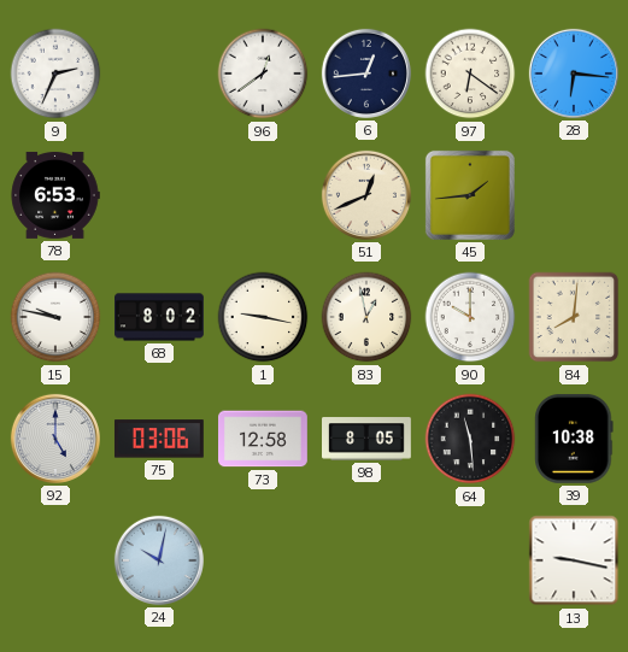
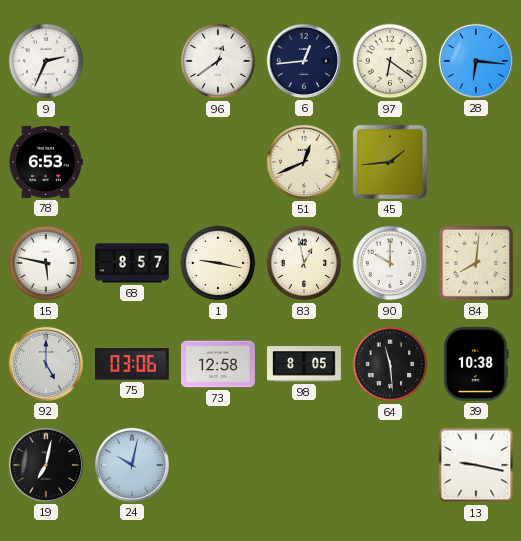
15: 9:47 -> 5:47
68: 8:02 -> 8:57
19: none -> 7:02
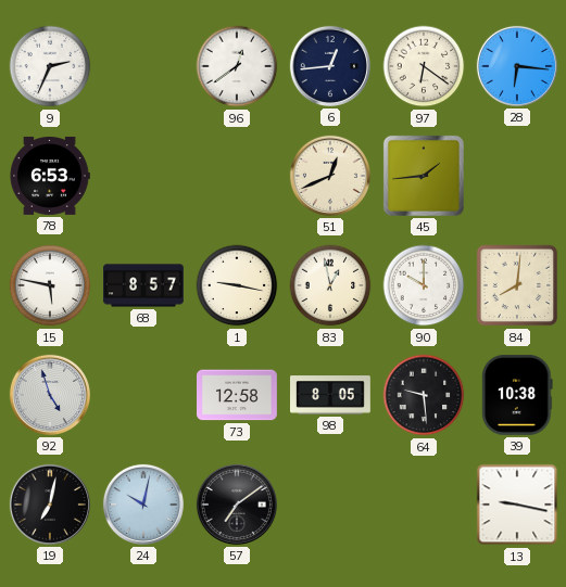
92: 5:00 -> 4:57
75: 03:06 -> none
64: 11:29 -> 9:29
57: none -> 7:09
